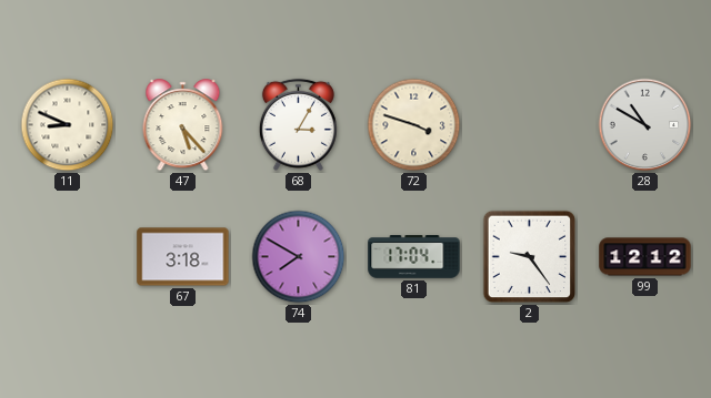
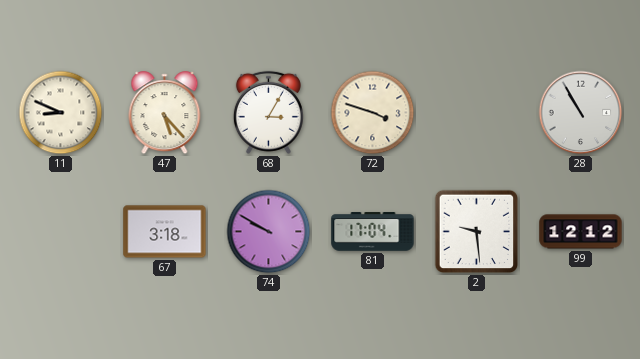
28: 10:50 -> 10:55
74: 7:50 -> 9:50
2: 9:24 -> 9:29
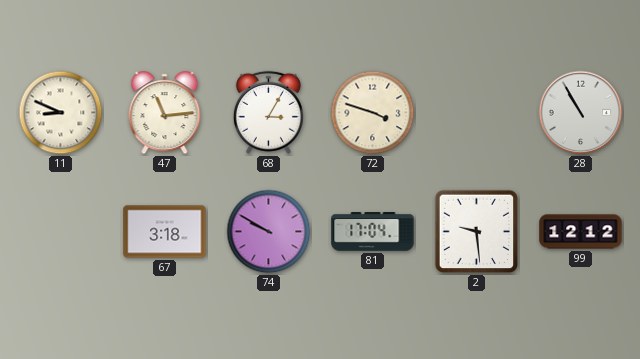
47: 5:23 -> 11:14
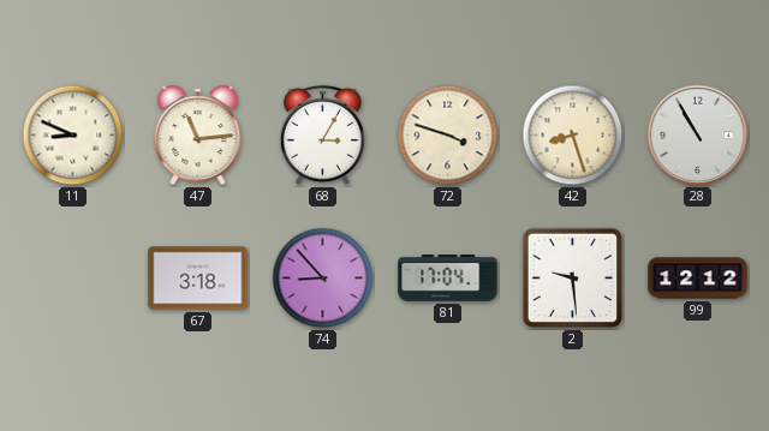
42: none -> 8:27
74: 9:50 -> 8:53
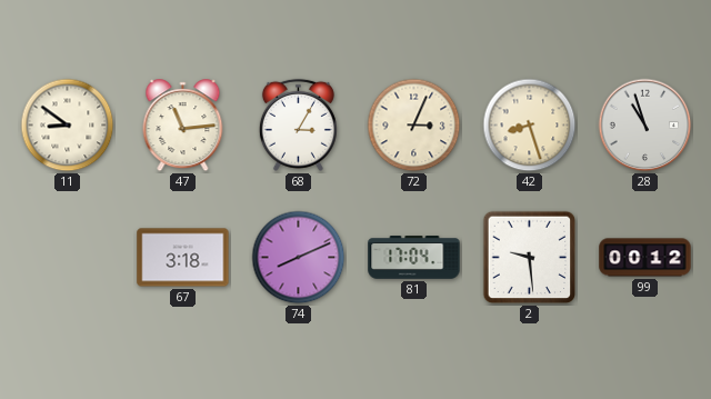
11: 8:49 -> 8:51
72: 3:48 -> 3:04
28: 10:55 -> 10:57
74: 8:53 -> 8:11
99: 12:12 -> 00:12
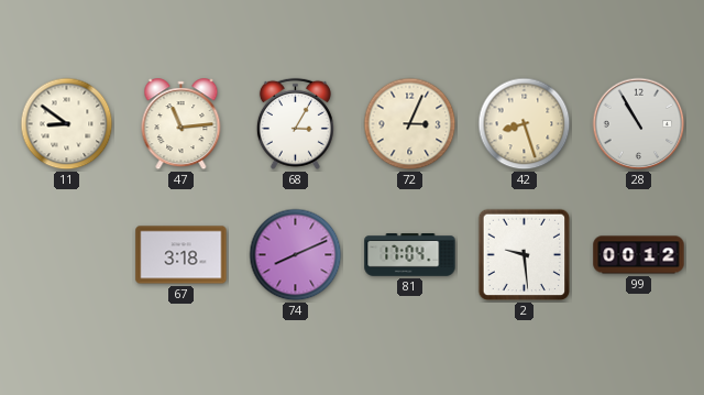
28: 10:57 -> 10:55
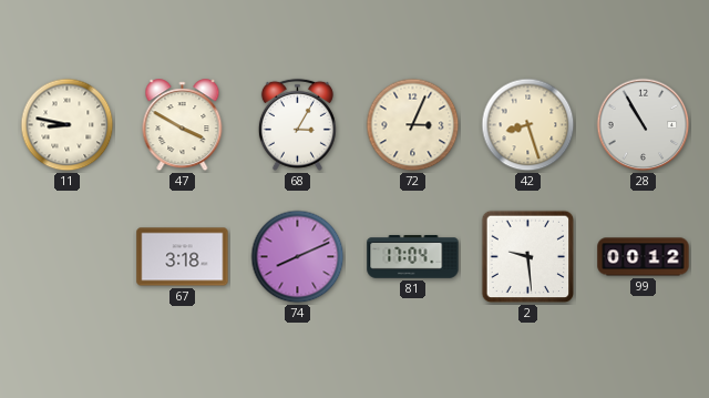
11: 8:51 -> 8:47
47: 11:14 -> 3:50
